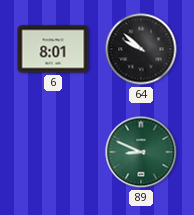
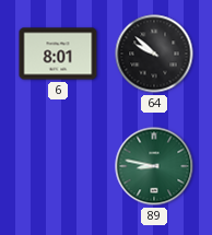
89: 8:49 -> 8:47
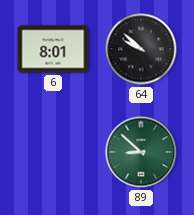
89: 8:47 -> 8:52
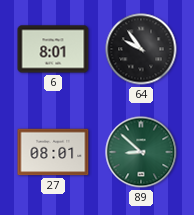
64: 9:52 -> 9:54
27: none -> 08:01
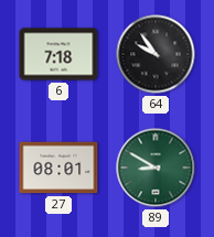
6: 8:01 -> 7:18
89: 8:52 -> 8:50
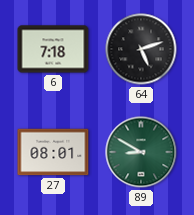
64: 9:54 -> 5:12
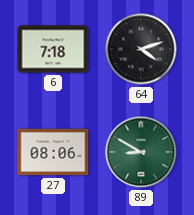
64: 5:12 -> 4:12
27: 08:01 -> 08:06
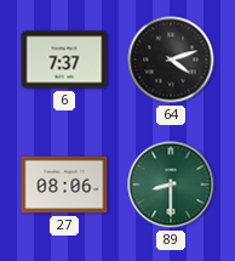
6: 7:18 -> 7:37
89: 8:50 -> 8:30
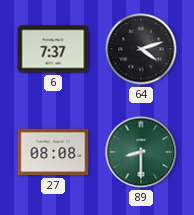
27: 08:06 -> 08:08
